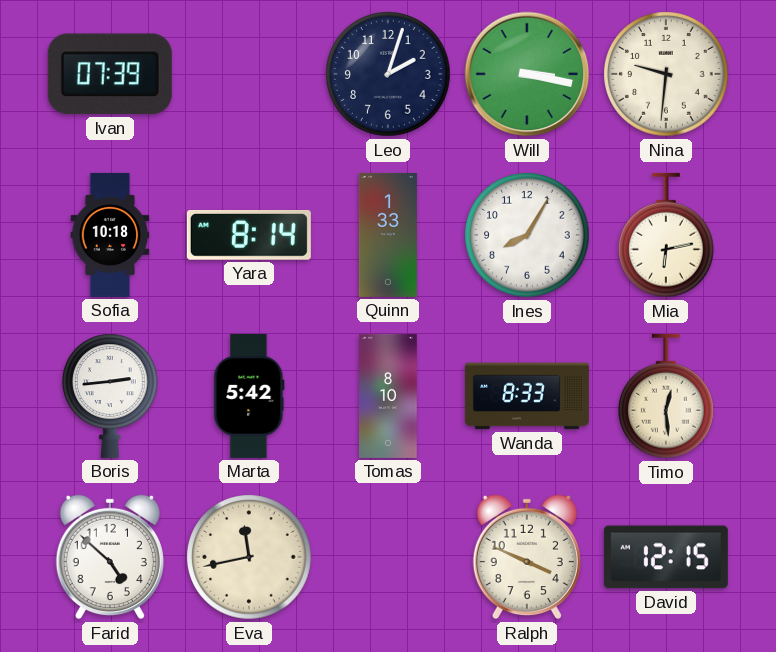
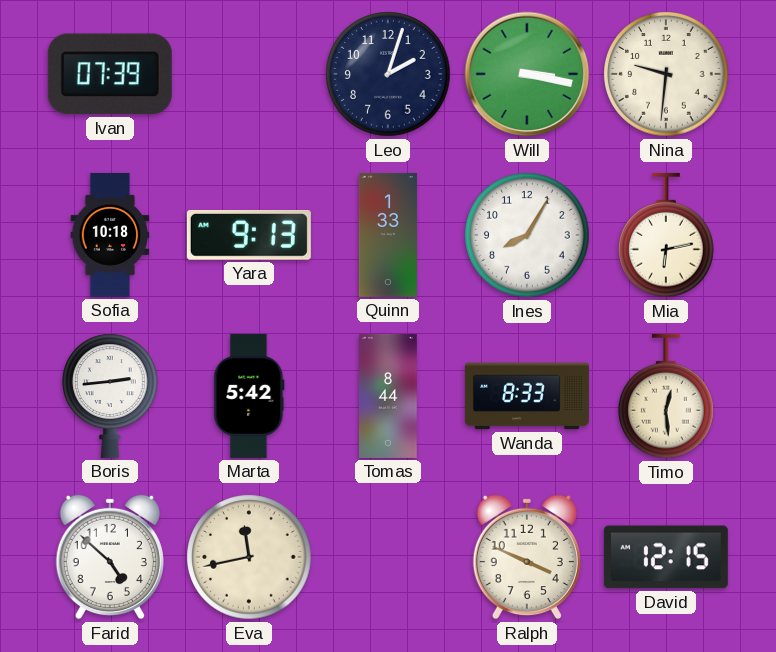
Yara: 8:14 -> 9:13
Tomas: 8:10 -> 8:44
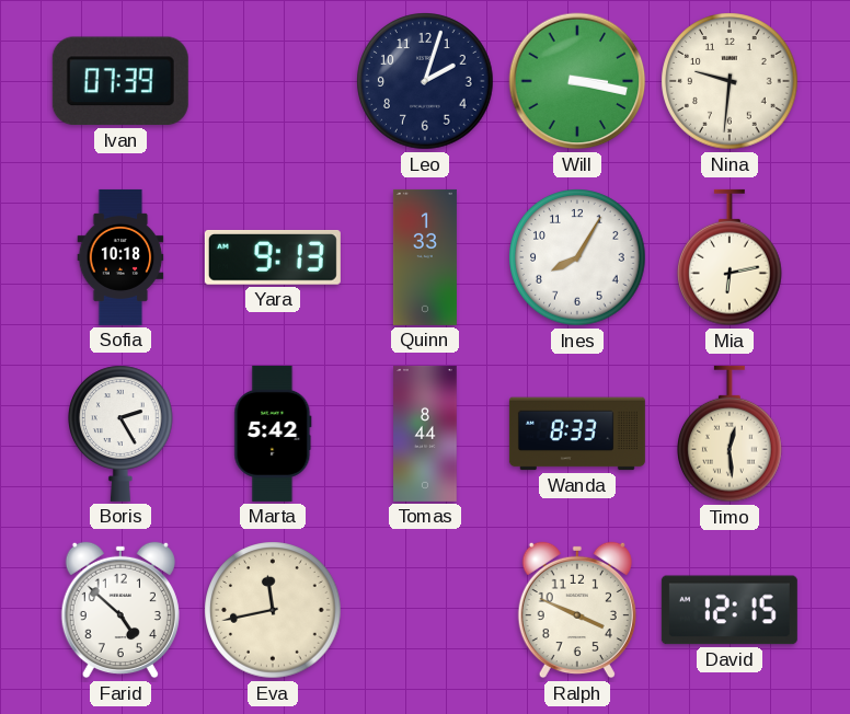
Boris: 2:44 -> 2:25
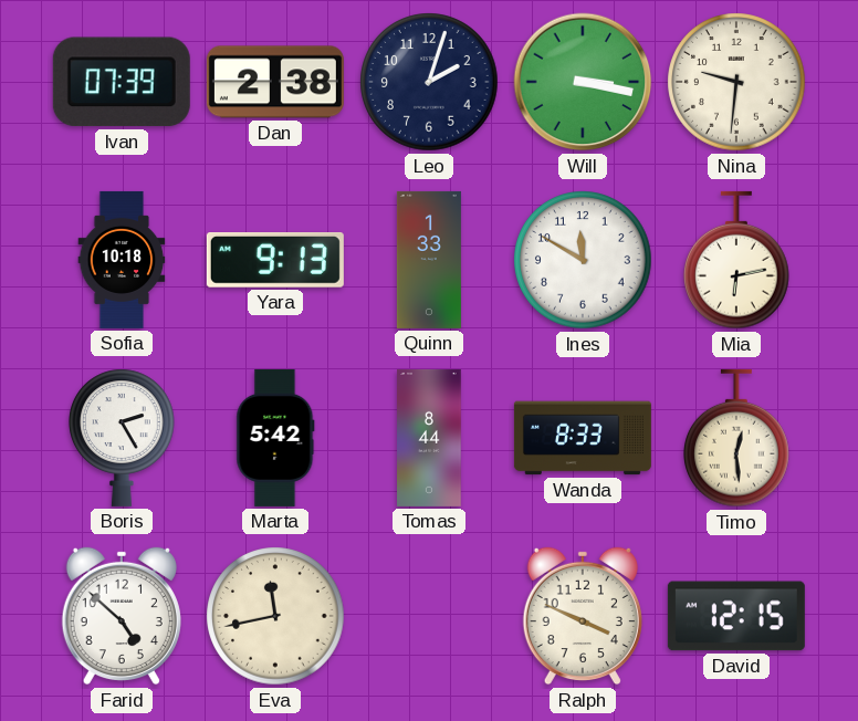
Dan: none -> 2:38
Ines: 8:05 -> 11:50
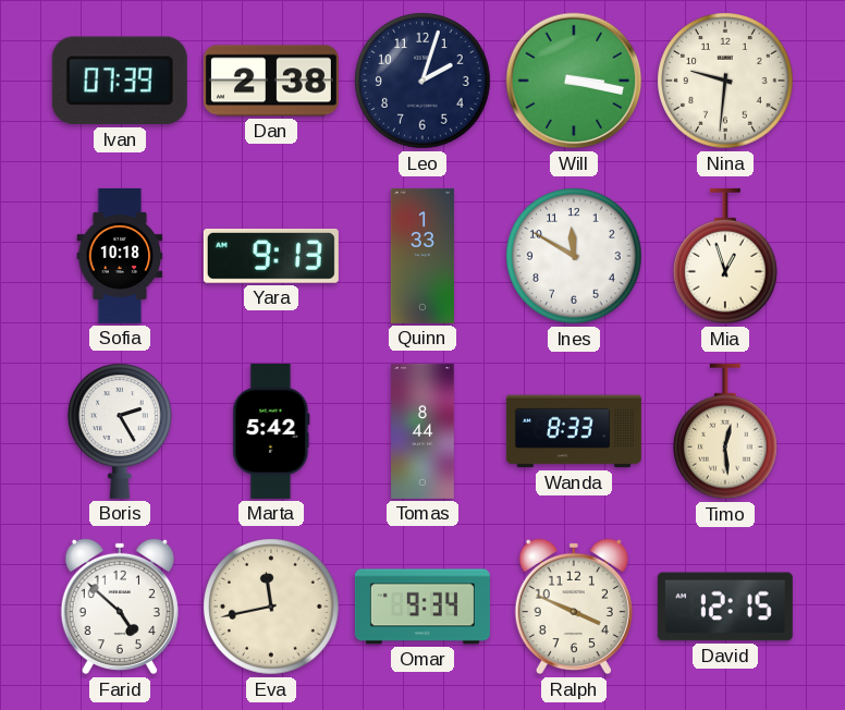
Mia: 6:13 -> 12:57
Omar: none -> 9:34
